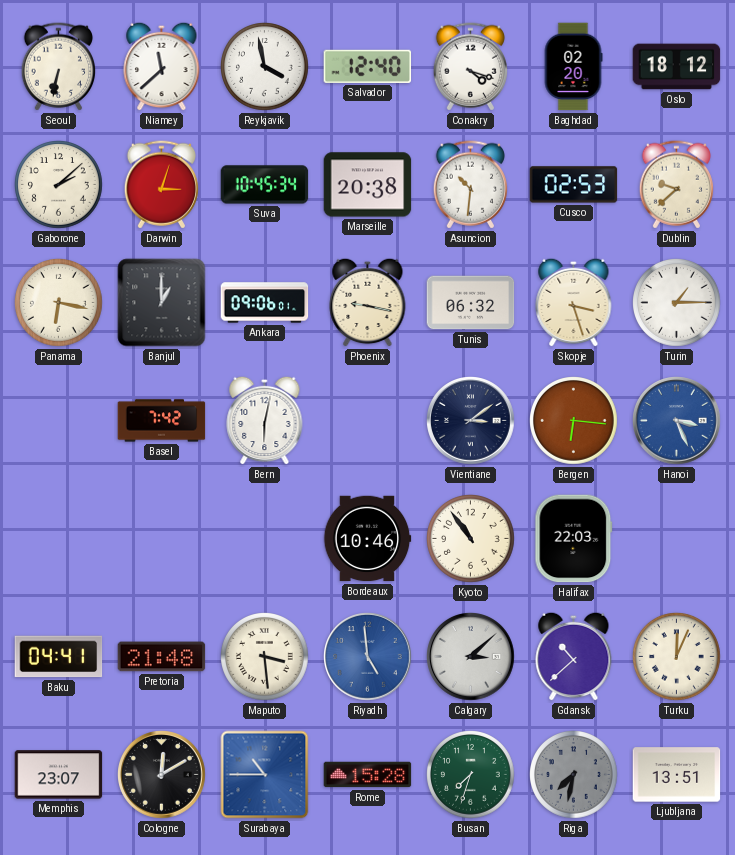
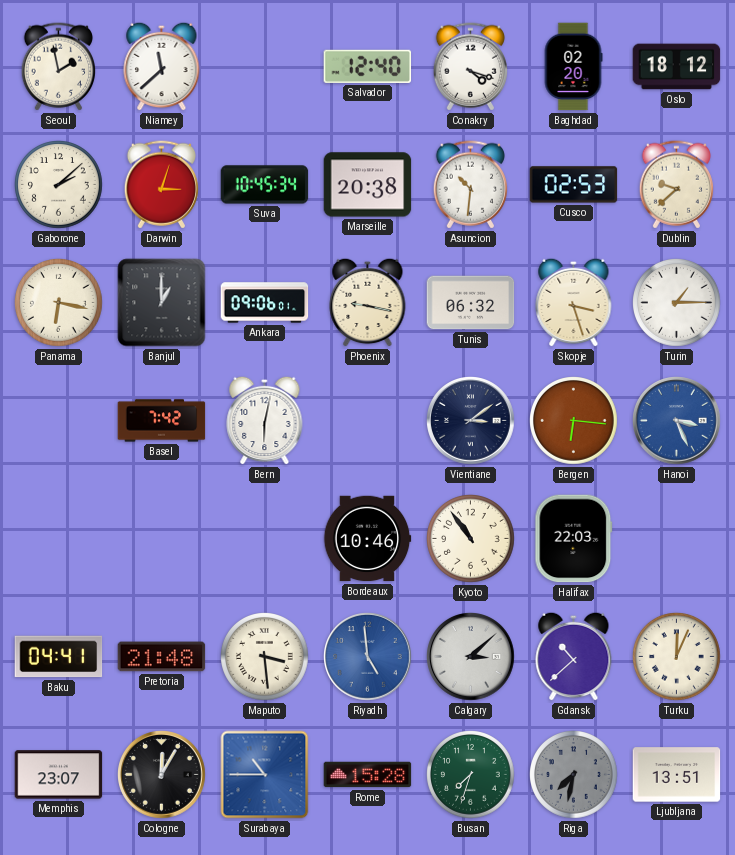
Seoul: 6:32 -> 1:58
Reykjavik: 3:58 -> none
Cologne: 12:10 -> 12:05
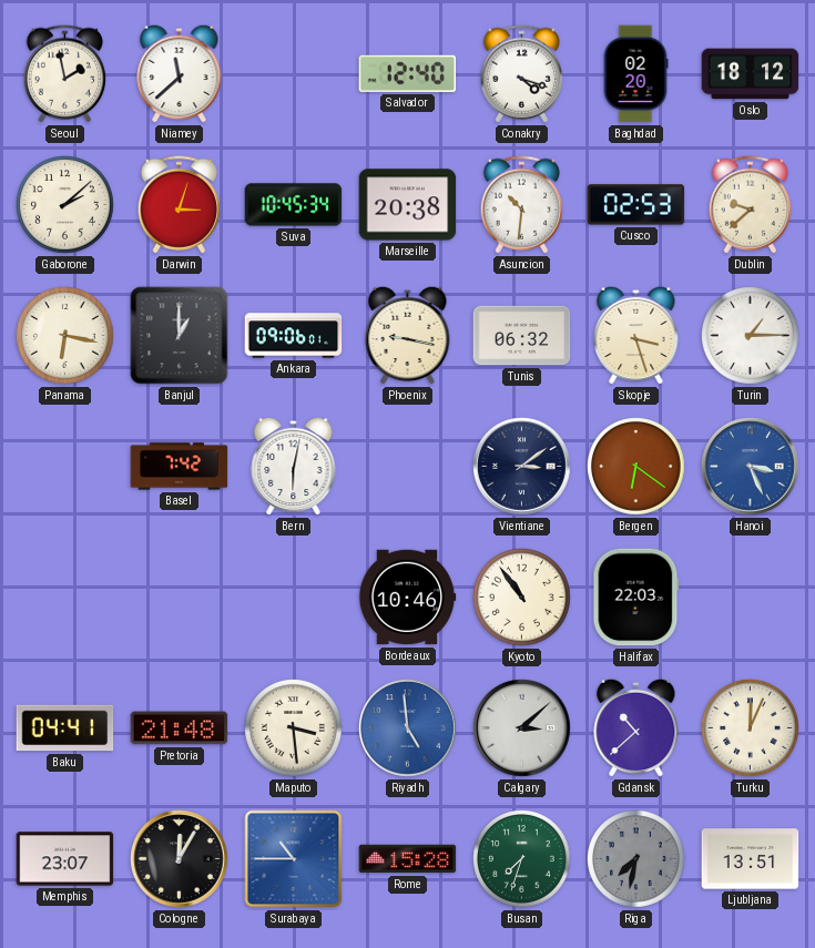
Bergen: 6:16 -> 6:21
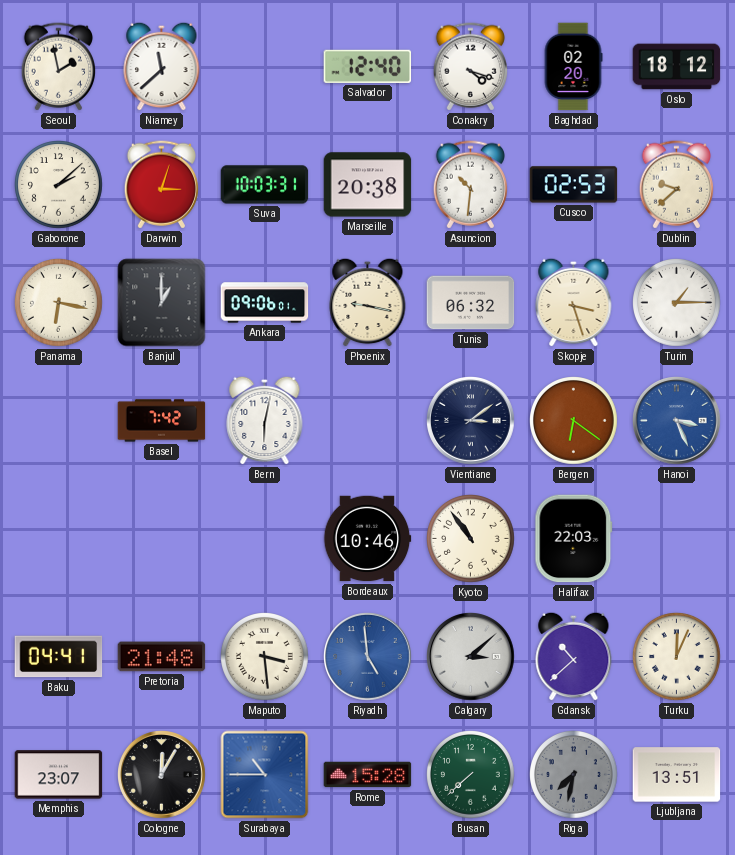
Suva: 10:45 -> 10:03
Busan: 7:33 -> 7:38
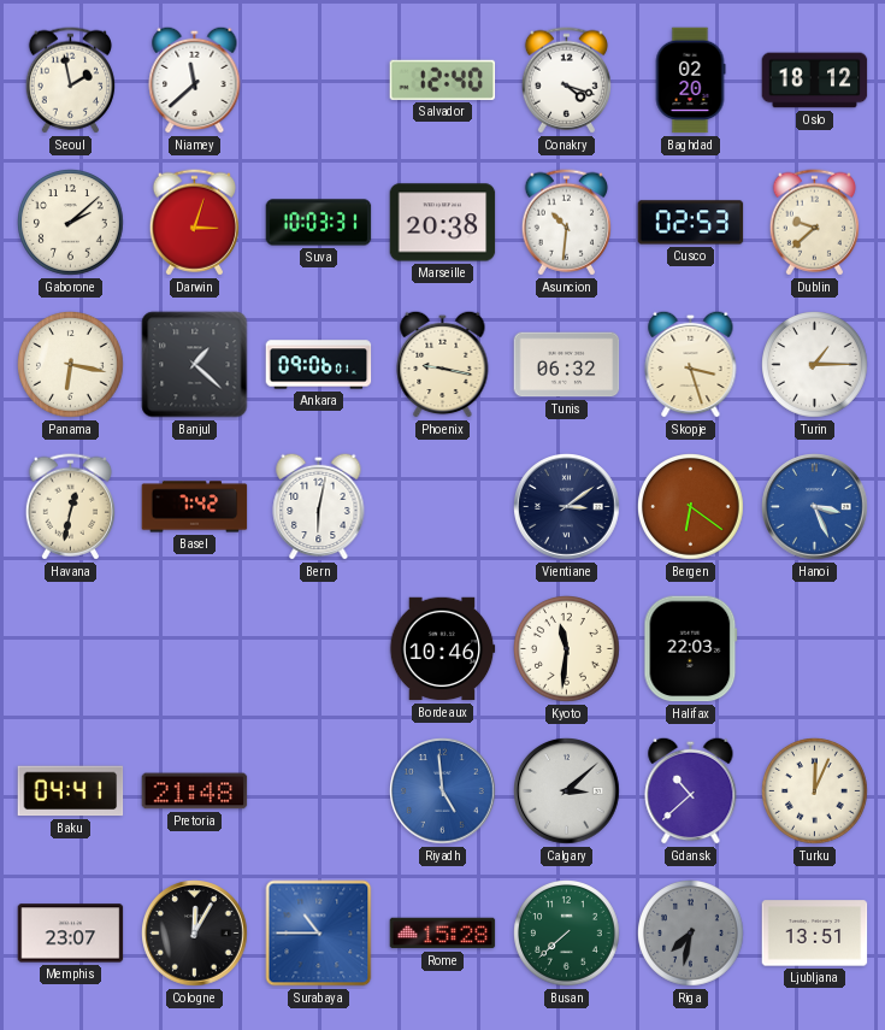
Banjul: 1:00 -> 1:22
Havana: none -> 12:32
Kyoto: 10:54 -> 11:31
Maputo: 3:29 -> none
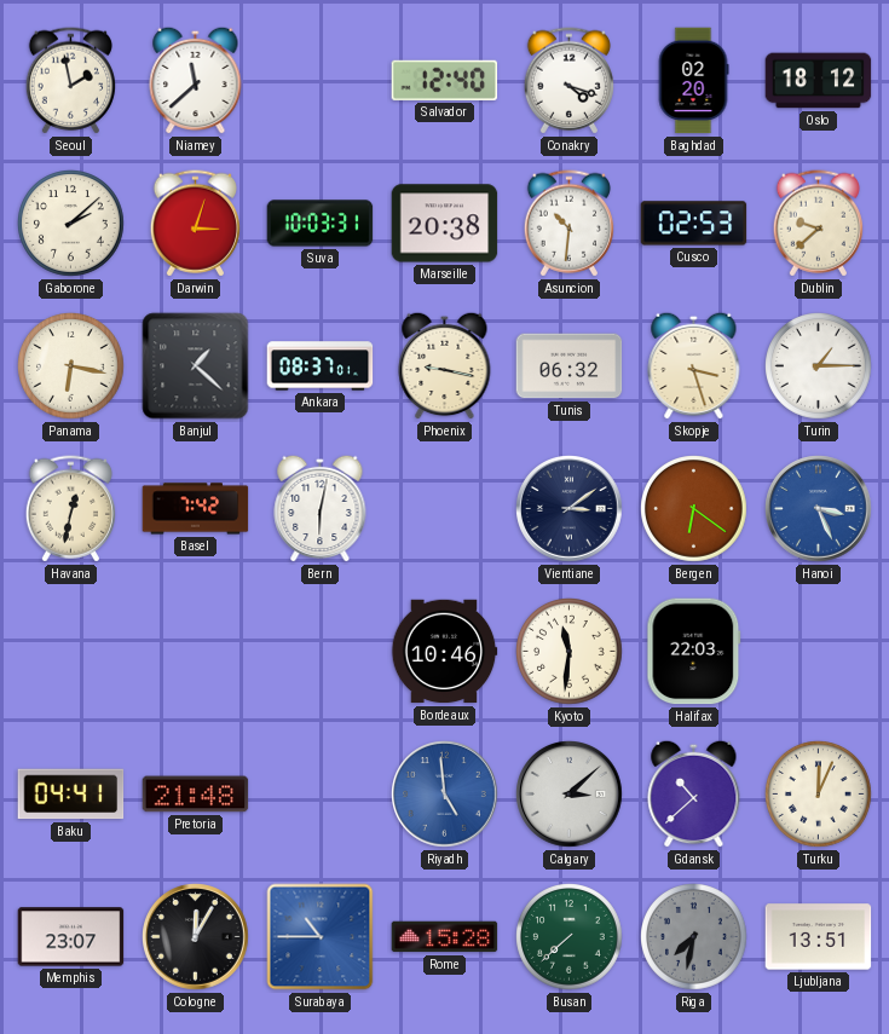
Ankara: 09:06 -> 08:37
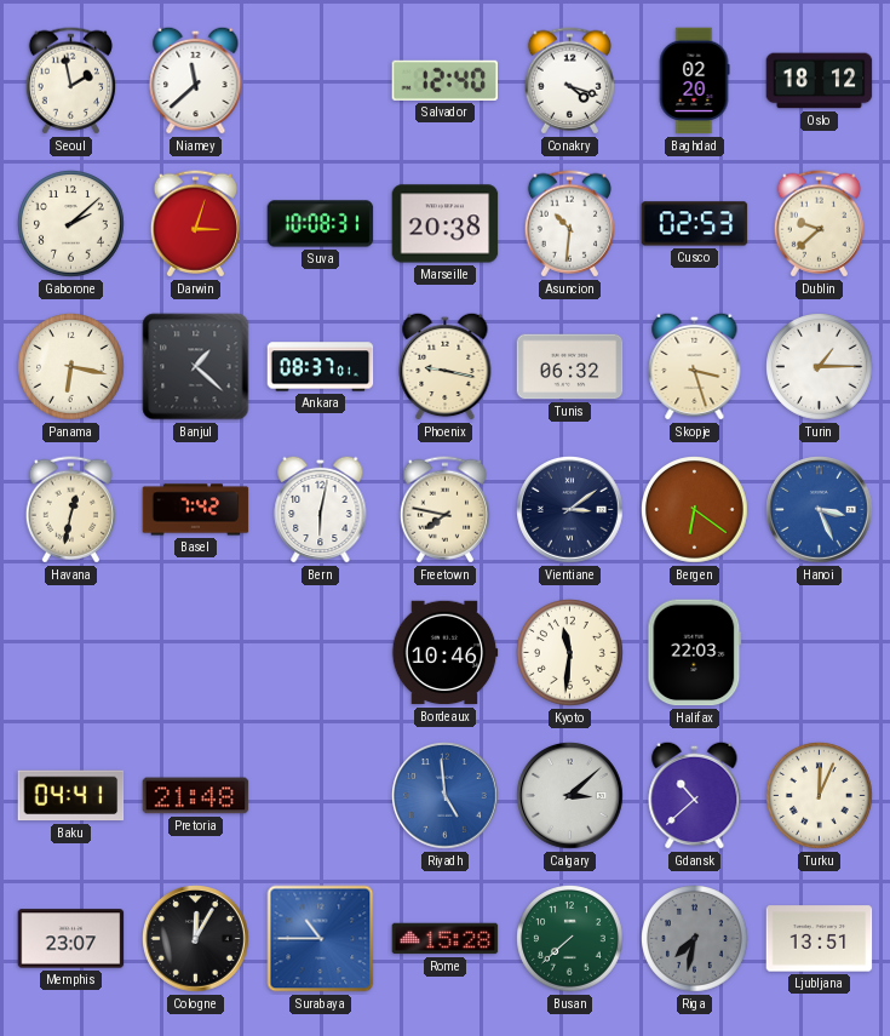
Suva: 10:03 -> 10:08
Freetown: none -> 7:47
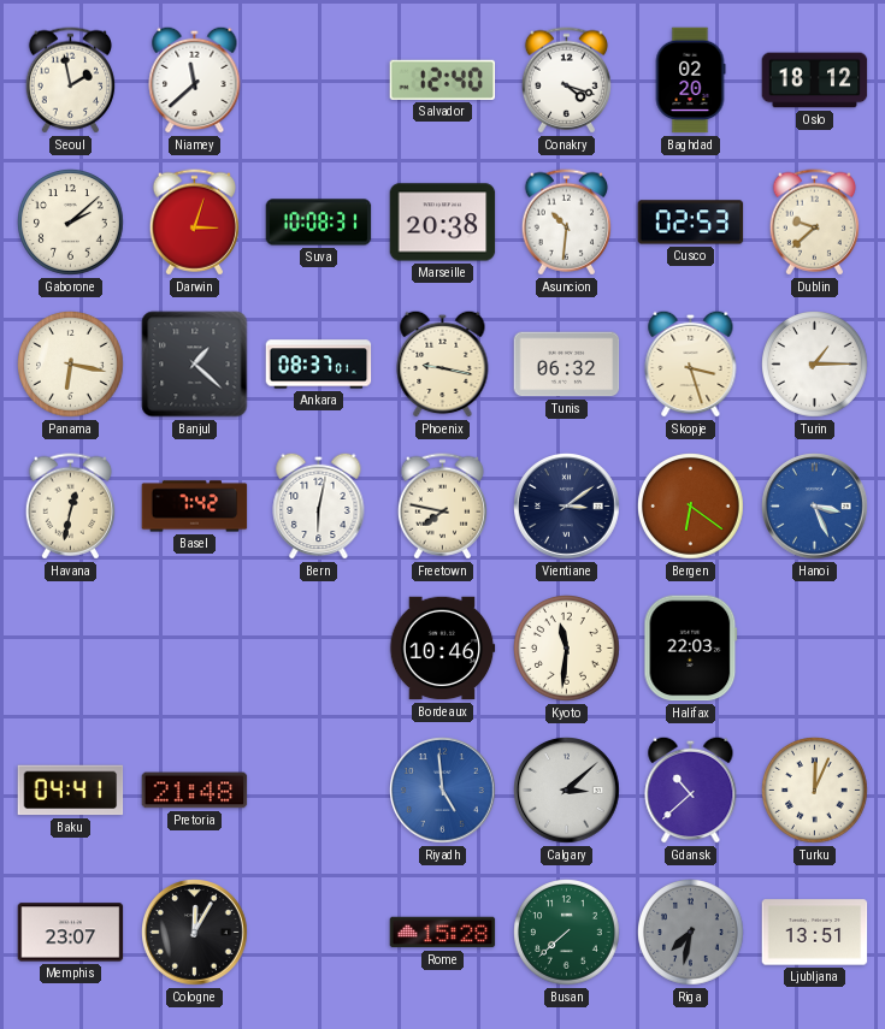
Surabaya: 10:45 -> none
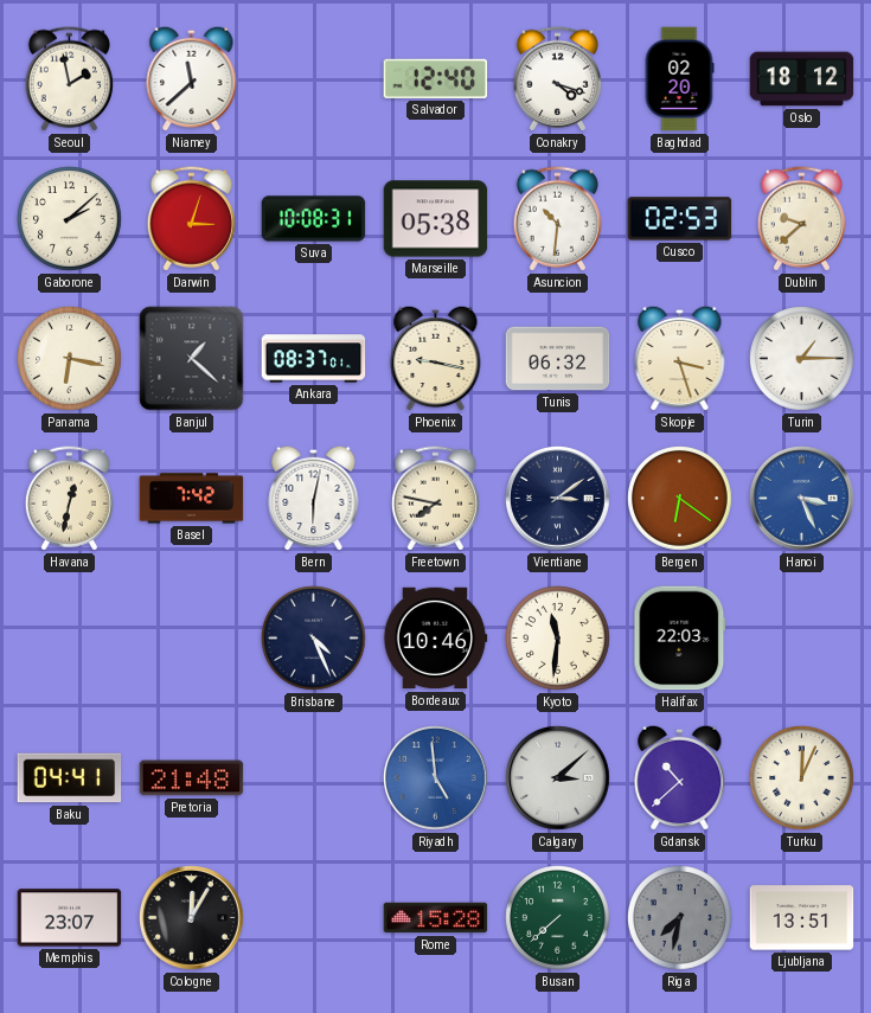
Marseille: 20:38 -> 05:38
Brisbane: none -> 4:26
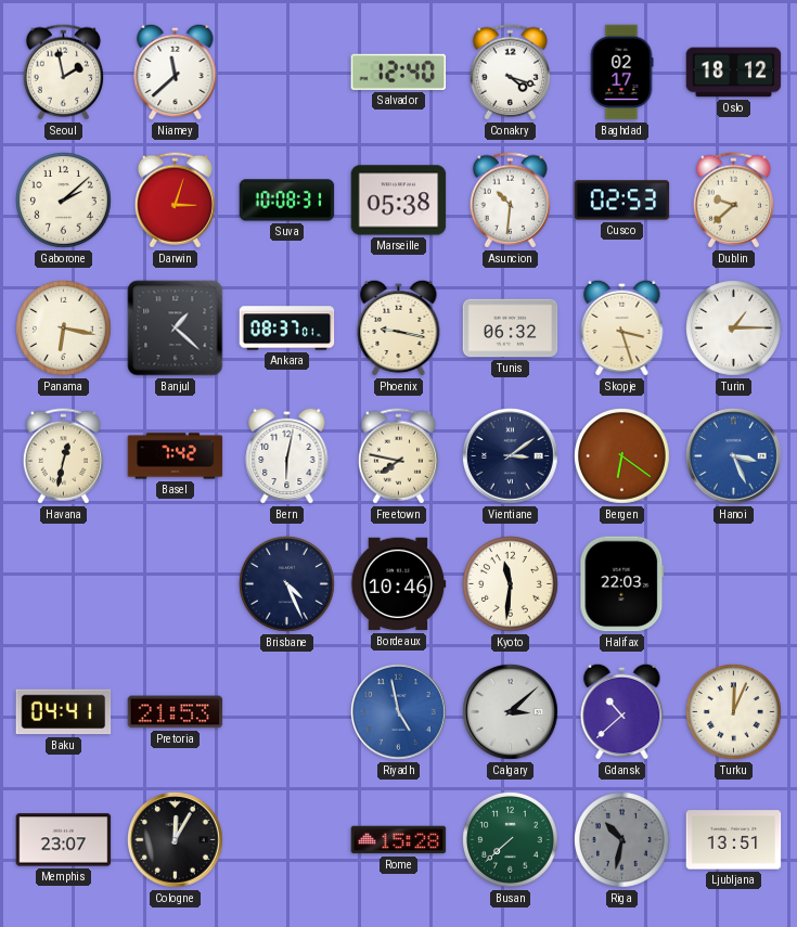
Baghdad: 02:20 -> 02:17
Pretoria: 21:48 -> 21:53
Riyadh: 4:59 -> 4:58
Riga: 7:32 -> 10:32
